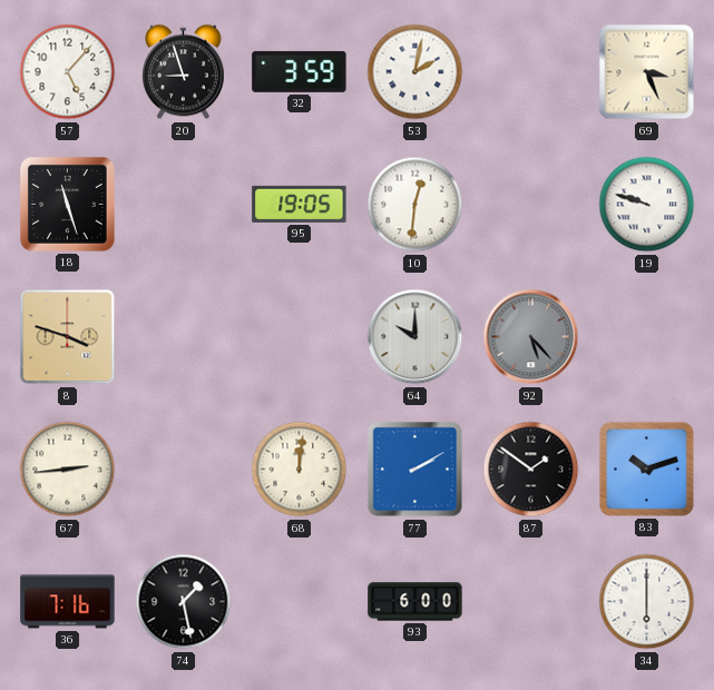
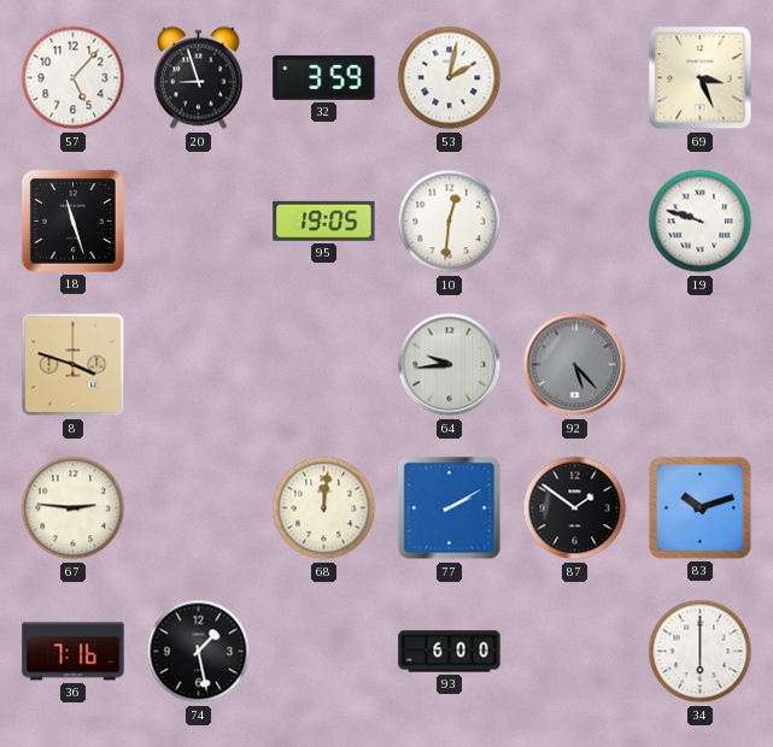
64: 10:00 -> 9:44
67: 2:44 -> 2:46
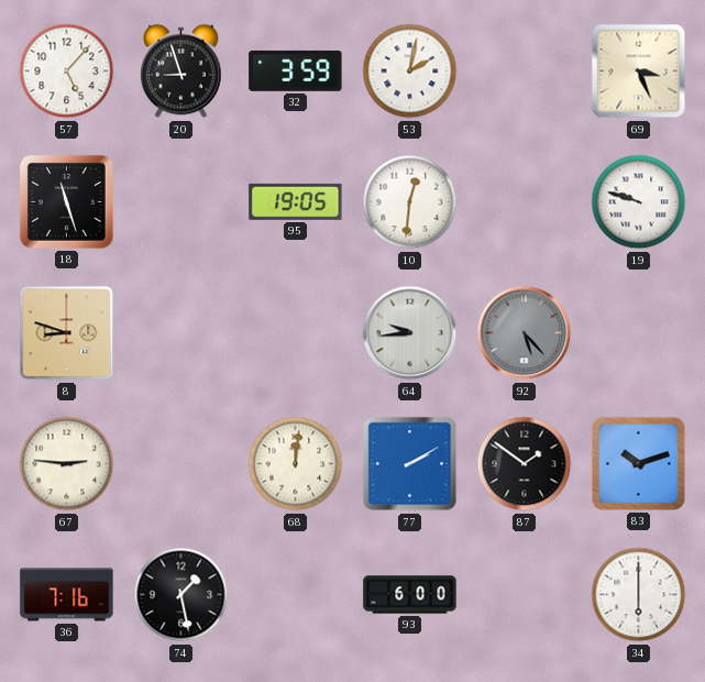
8: 3:48 -> 8:48
